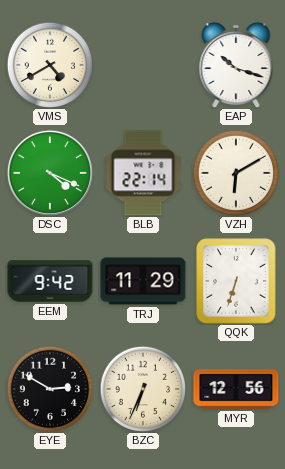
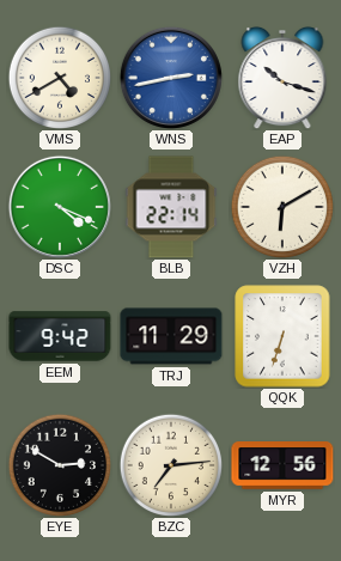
WNS: none -> 2:43
BZC: 6:34 -> 7:14
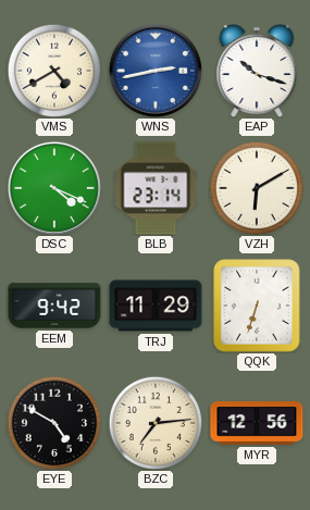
BLB: 22:14 -> 23:14
EYE: 2:50 -> 4:50
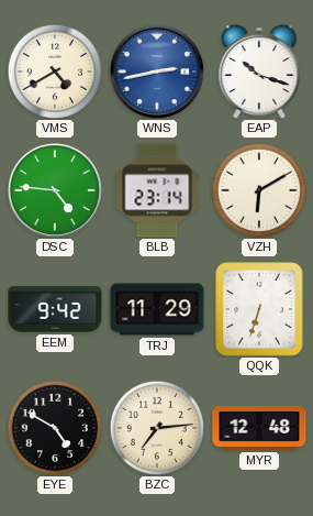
DSC: 4:19 -> 4:46
MYR: 12:56 -> 12:48
